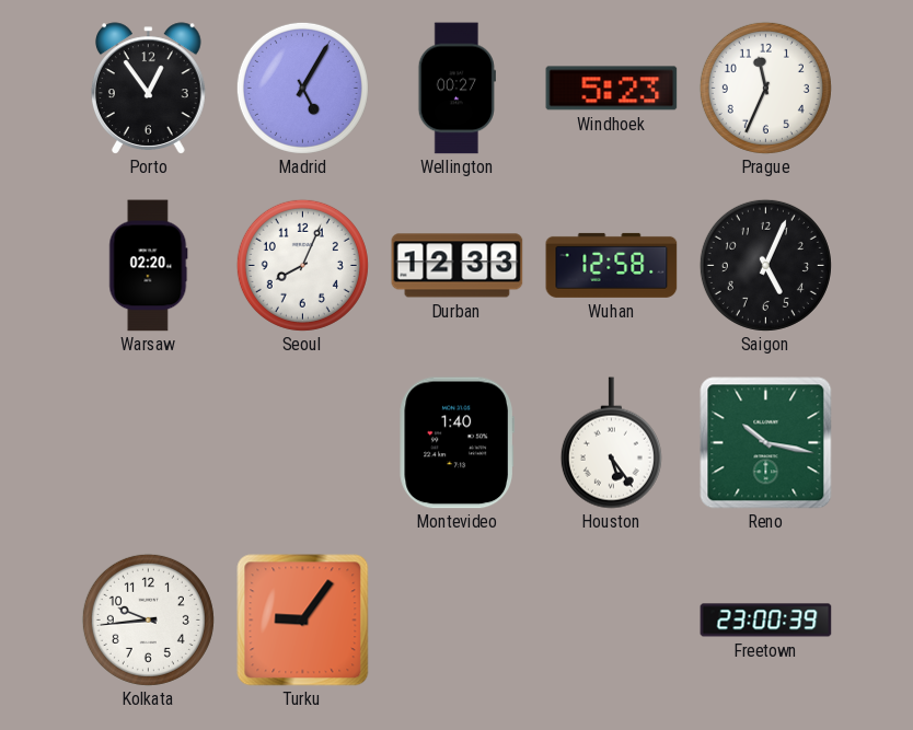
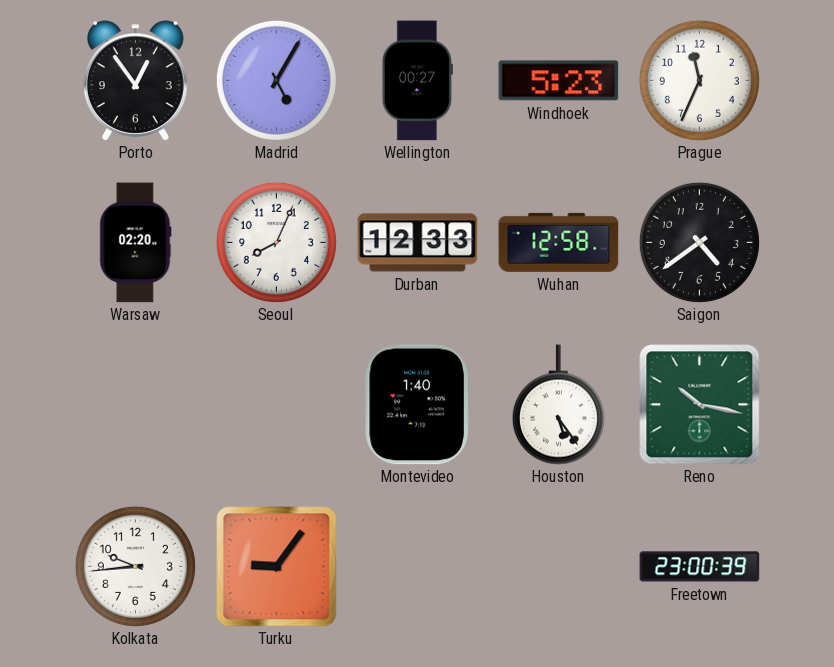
Saigon: 5:04 -> 4:39
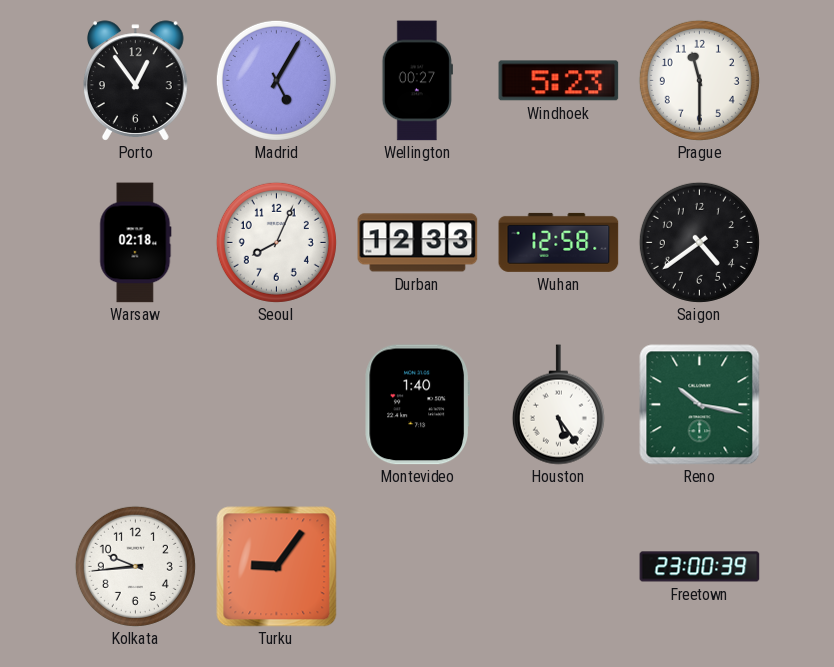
Prague: 11:34 -> 11:30
Warsaw: 02:20 -> 02:18
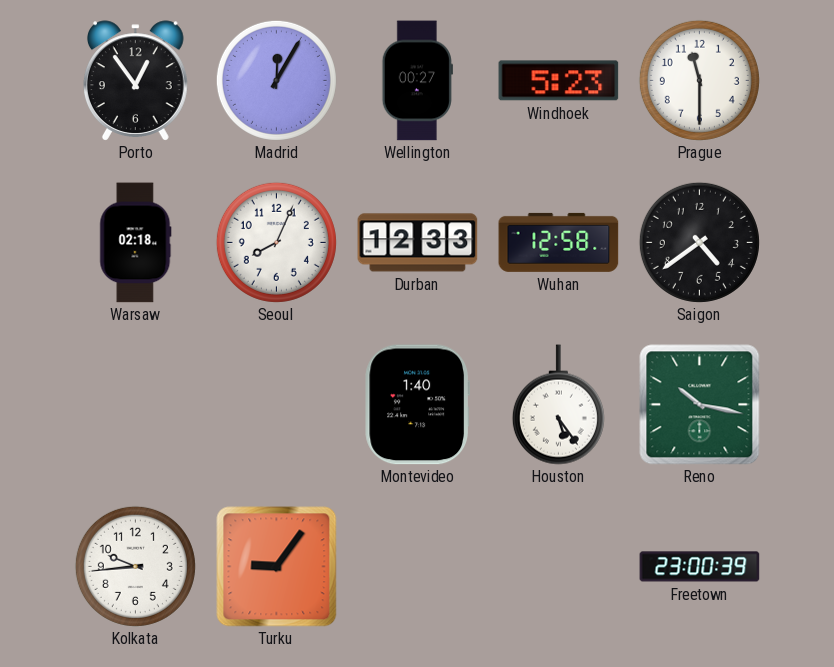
Madrid: 5:05 -> 12:05
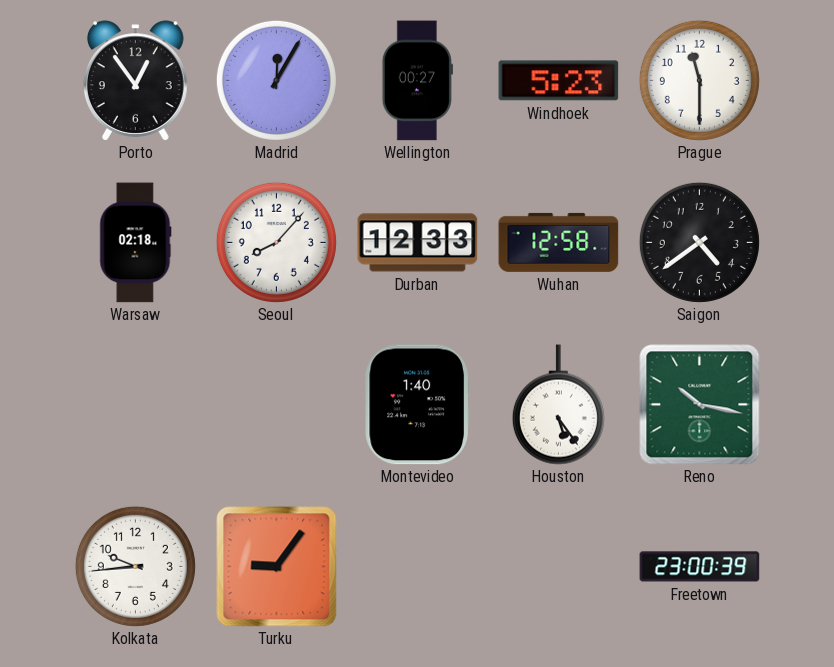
Seoul: 8:04 -> 8:07
